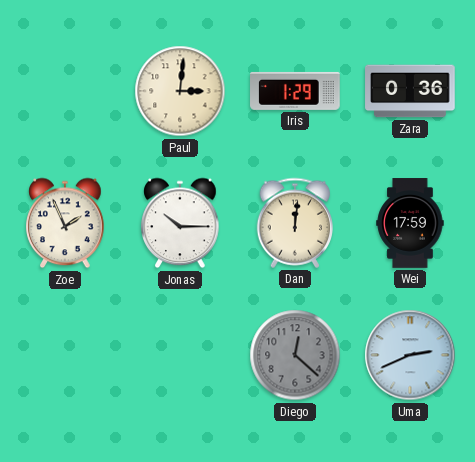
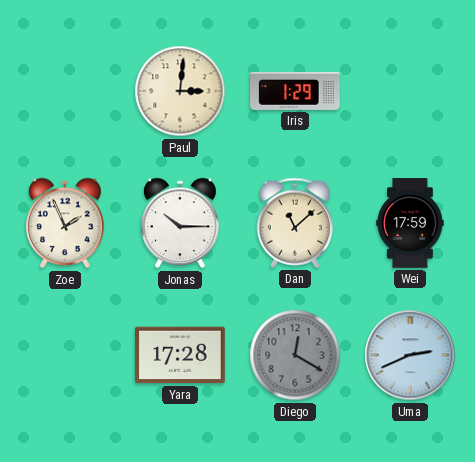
Zara: 0:36 -> none
Dan: 12:01 -> 11:08
Yara: none -> 17:28
Diego: 12:22 -> 12:20
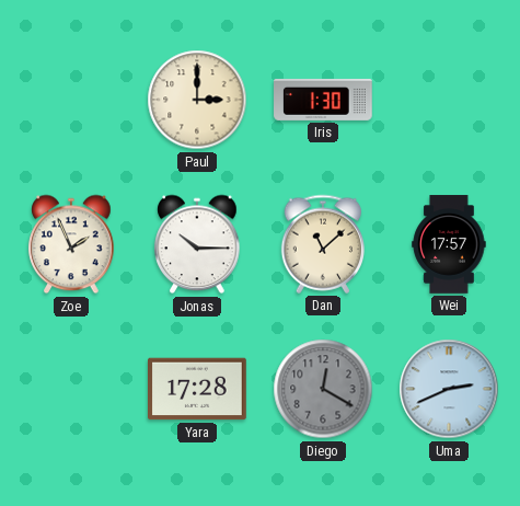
Paul: 3:01 -> 3:00
Iris: 1:29 -> 1:30
Wei: 17:59 -> 17:57
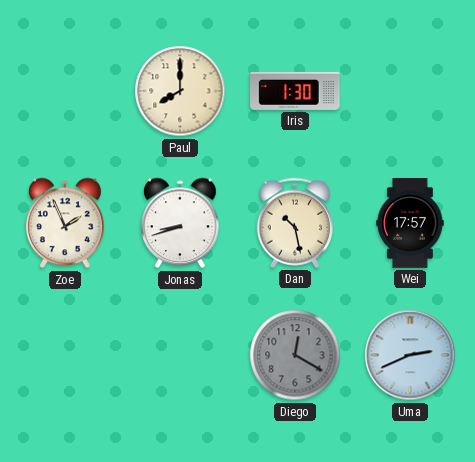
Paul: 3:00 -> 8:00
Jonas: 10:15 -> 8:42
Dan: 11:08 -> 10:28
Yara: 17:28 -> none
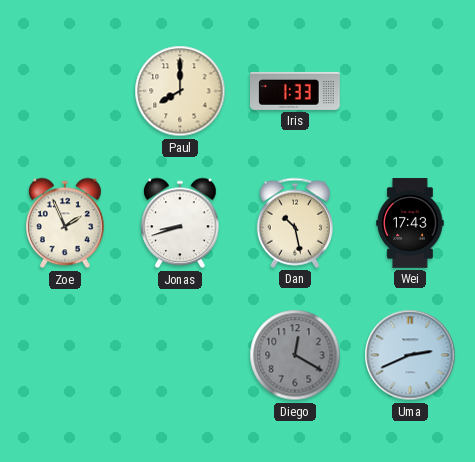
Iris: 1:30 -> 1:33
Wei: 17:57 -> 17:43
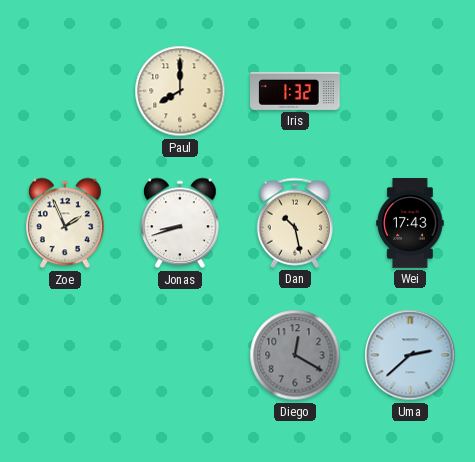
Iris: 1:33 -> 1:32
Uma: 2:41 -> 2:38
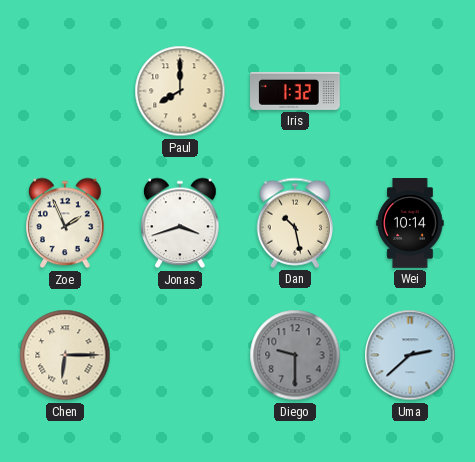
Jonas: 8:42 -> 3:42
Wei: 17:43 -> 10:14
Chen: none -> 6:15
Diego: 12:20 -> 9:30
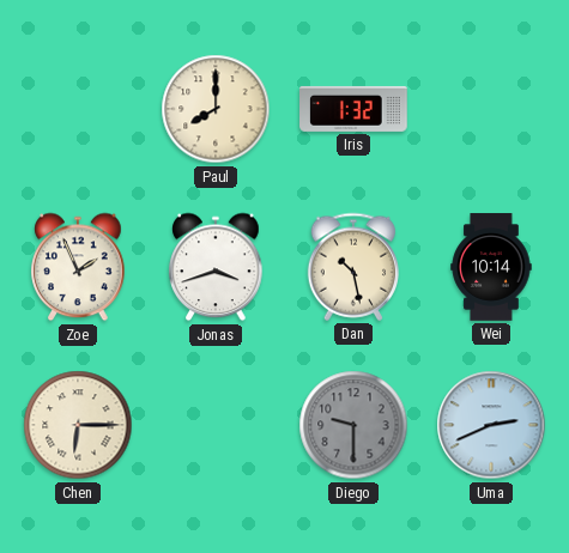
Uma: 2:38 -> 2:41
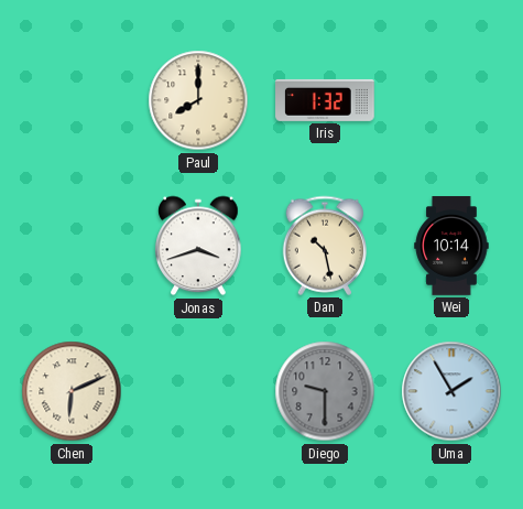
Zoe: 1:56 -> none
Chen: 6:15 -> 6:11
Uma: 2:41 -> 1:55
